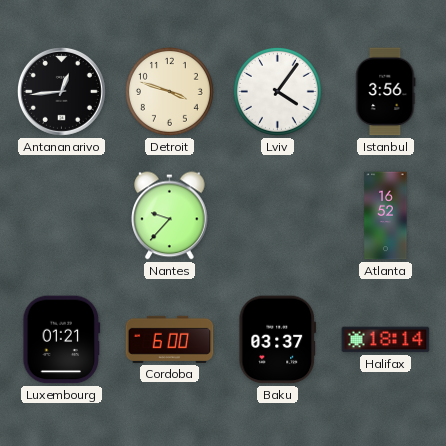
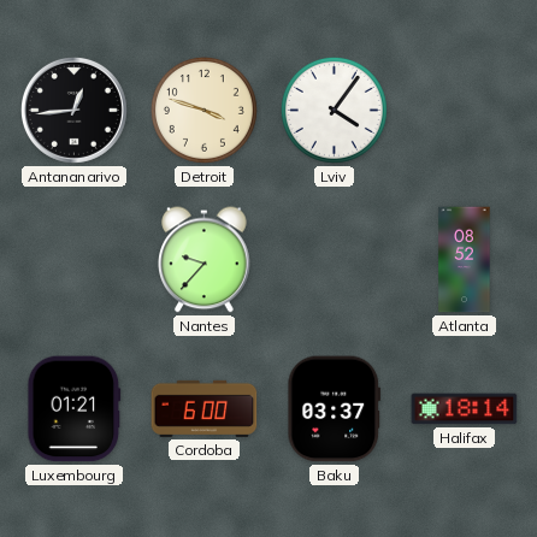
Istanbul: 3:56 -> none
Atlanta: 16:52 -> 08:52
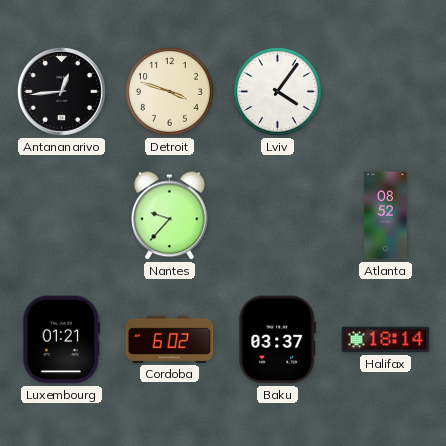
Cordoba: 6:00 -> 6:02
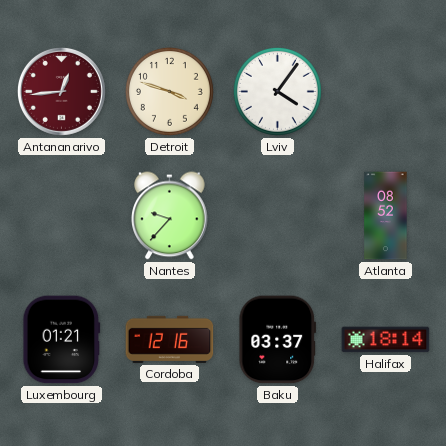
Antananarivo dial: black -> burgundy
Cordoba: 6:02 -> 12:16
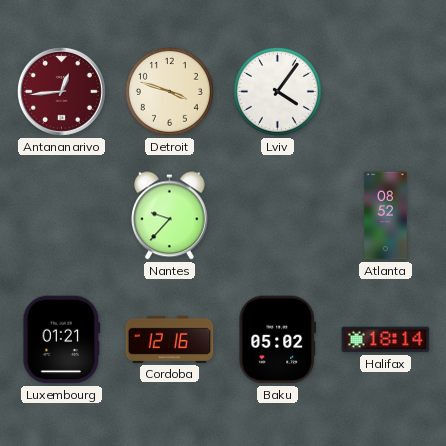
Baku: 03:37 -> 05:02
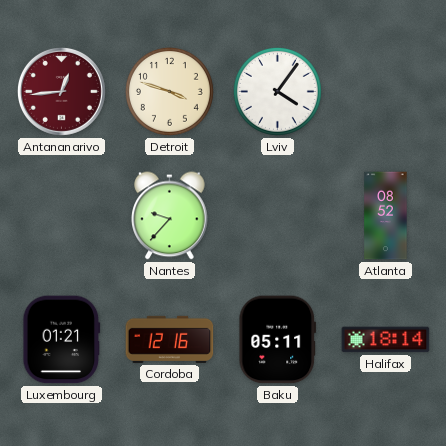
Baku: 05:02 -> 05:11
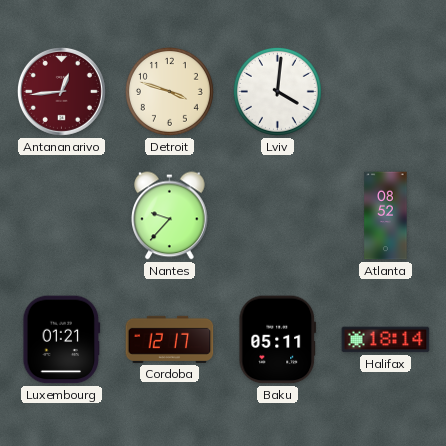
Lviv: 4:06 -> 4:01
Cordoba: 12:16 -> 12:17
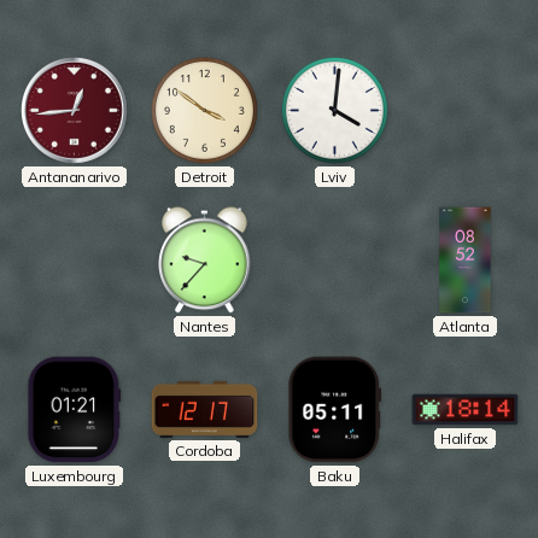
Detroit: 3:48 -> 3:51
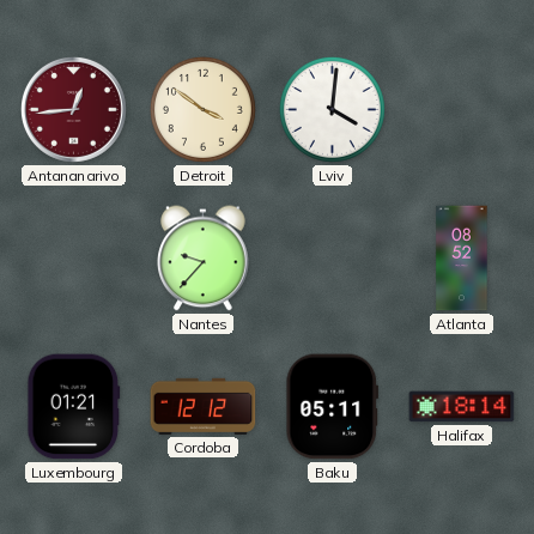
Cordoba: 12:17 -> 12:12
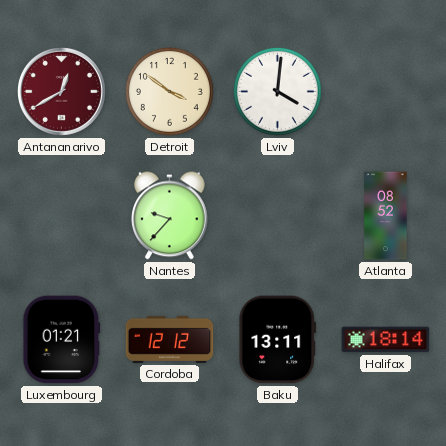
Antananarivo: 12:44 -> 12:40
Baku: 05:11 -> 13:11
